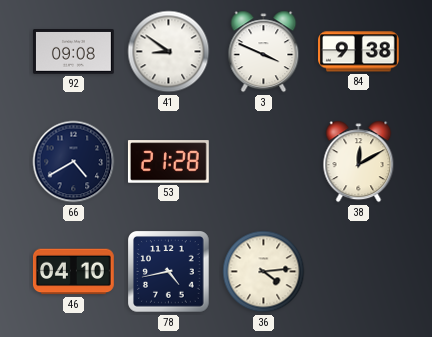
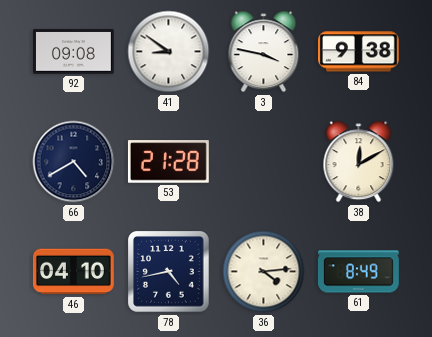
3: 3:49 -> 3:47
61: none -> 8:49
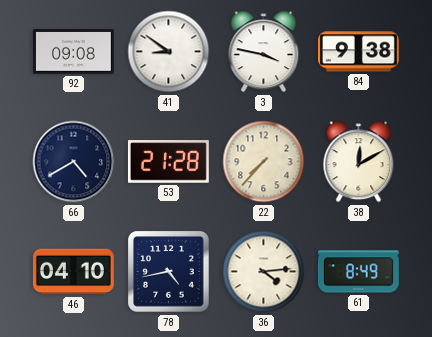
22: none -> 7:37
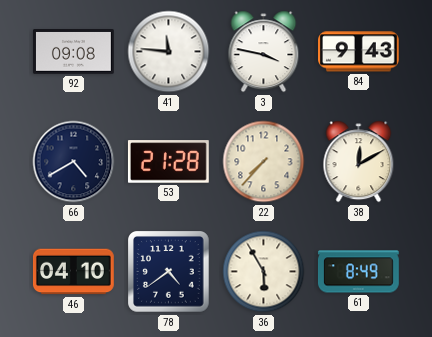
41: 8:51 -> 11:46
84: 9:38 -> 9:43
78: 4:43 -> 4:39
36: 4:14 -> 5:55
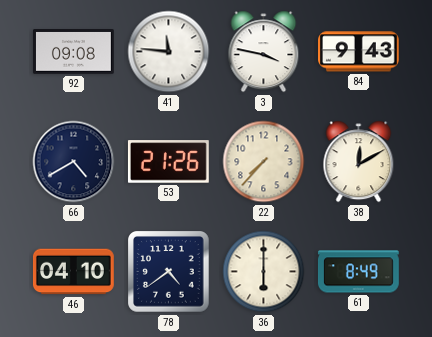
53: 21:28 -> 21:26
36: 5:55 -> 6:00
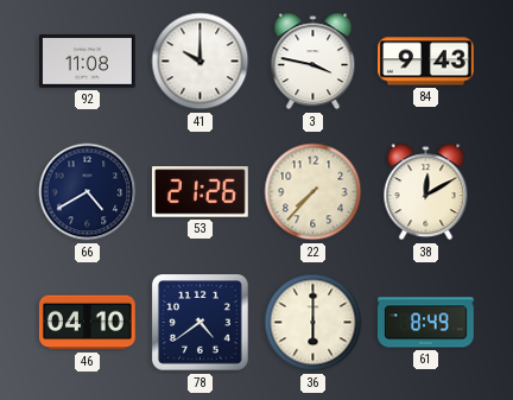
92: 09:08 -> 11:08
41: 11:46 -> 10:00
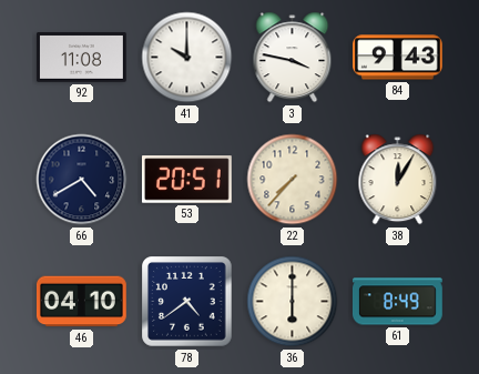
53: 21:26 -> 20:51
38: 12:10 -> 12:05
